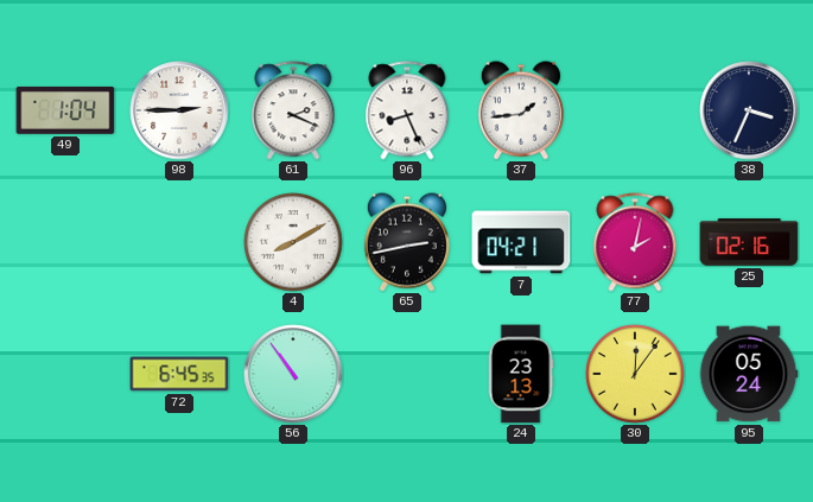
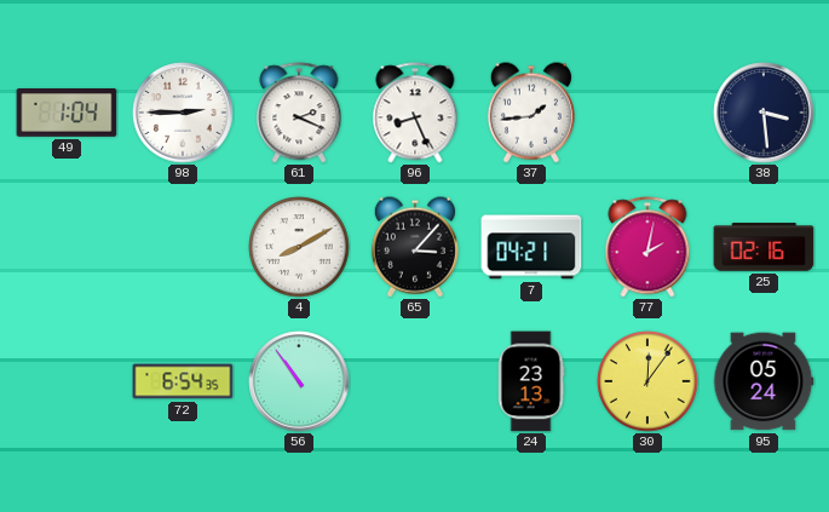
38: 3:34 -> 3:29
65: 2:43 -> 3:07
72: 6:45 -> 6:54
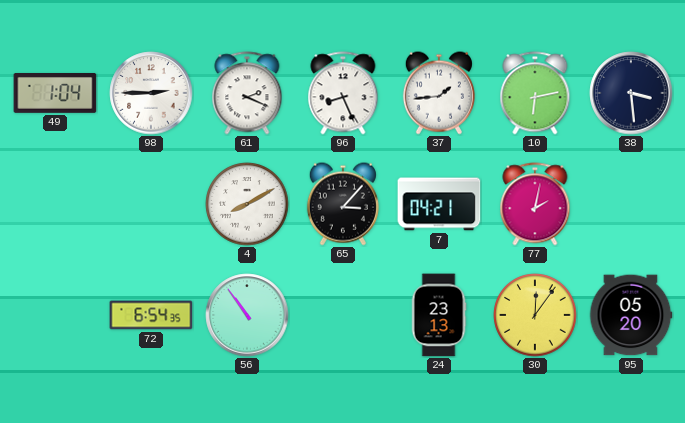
10: none -> 6:13
25: 02:16 -> none
95: 05:24 -> 05:20
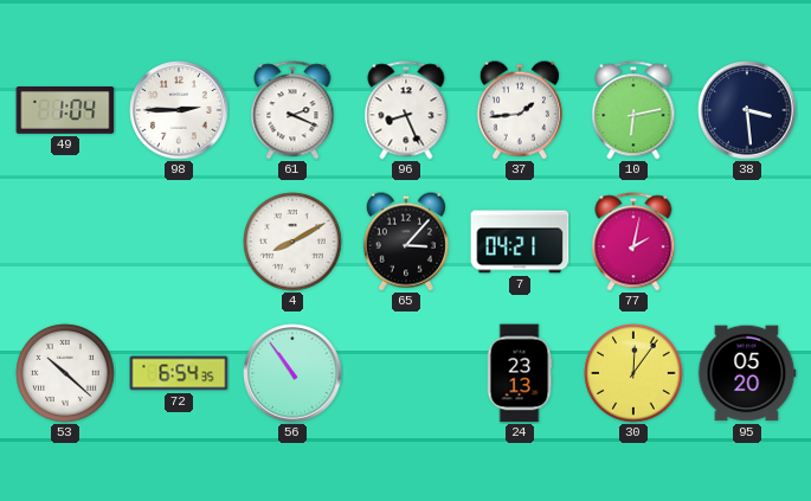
53: none -> 10:22
